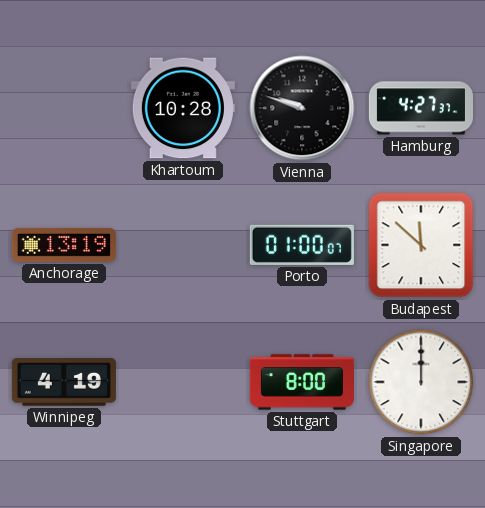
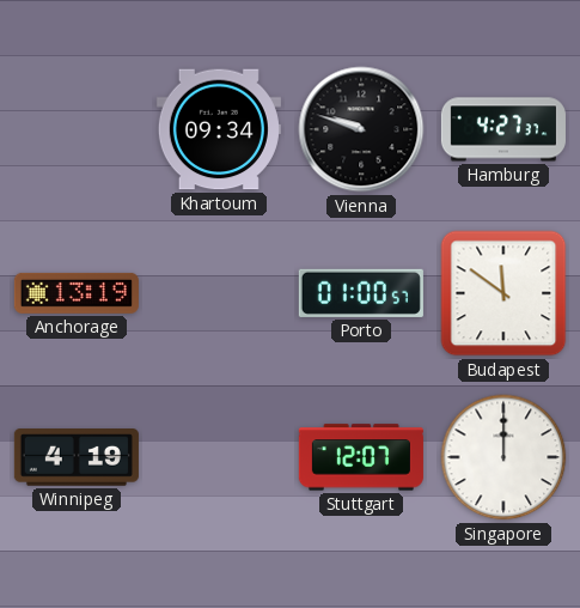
Khartoum: 10:28 -> 09:34
Porto: 01:00:07 -> 01:00:57
Budapest: 11:52 -> 11:51
Stuttgart: 8:00 -> 12:07
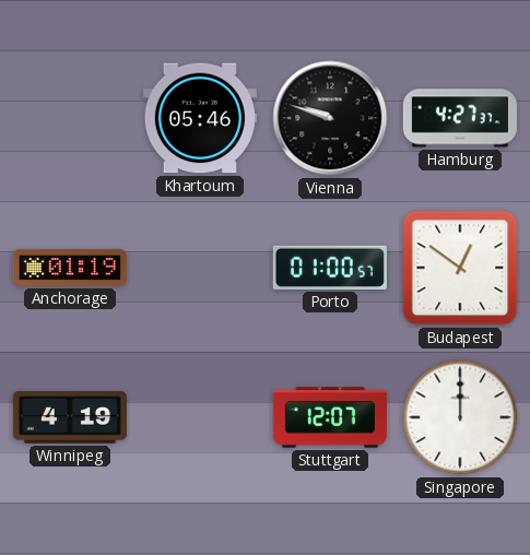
Khartoum: 09:34 -> 05:46
Anchorage: 13:19 -> 01:19
Budapest: 11:51 -> 12:51
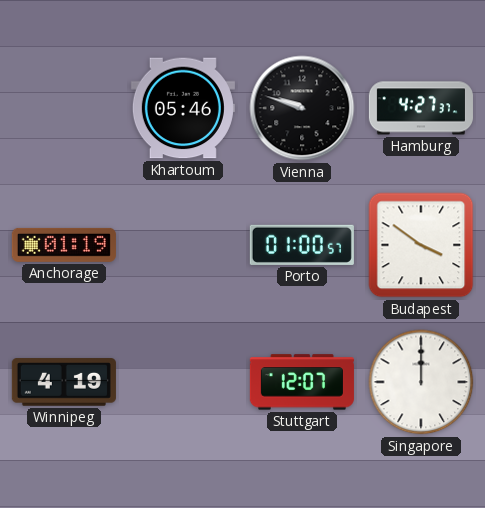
Budapest: 12:51 -> 3:51
